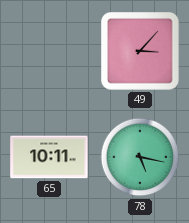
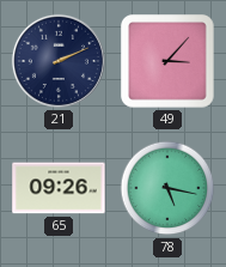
21: none -> 2:11
65: 10:11 -> 09:26
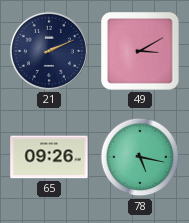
49: 3:07 -> 3:10
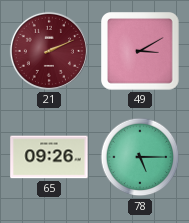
21 dial: navy -> burgundy
78: 5:17 -> 5:15
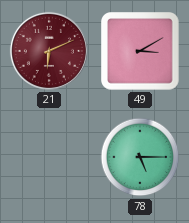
21: 2:11 -> 6:11
65: 09:26 -> none
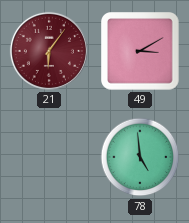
21: 6:11 -> 6:06
78: 5:15 -> 4:59
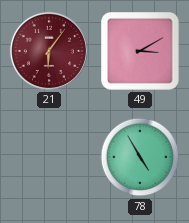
78: 4:59 -> 4:55
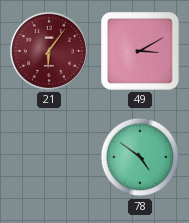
78: 4:55 -> 4:51
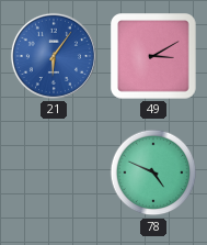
21 dial: burgundy -> blue
78: 4:51 -> 4:49
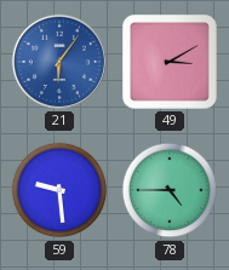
59: none -> 9:29
78: 4:49 -> 4:45
